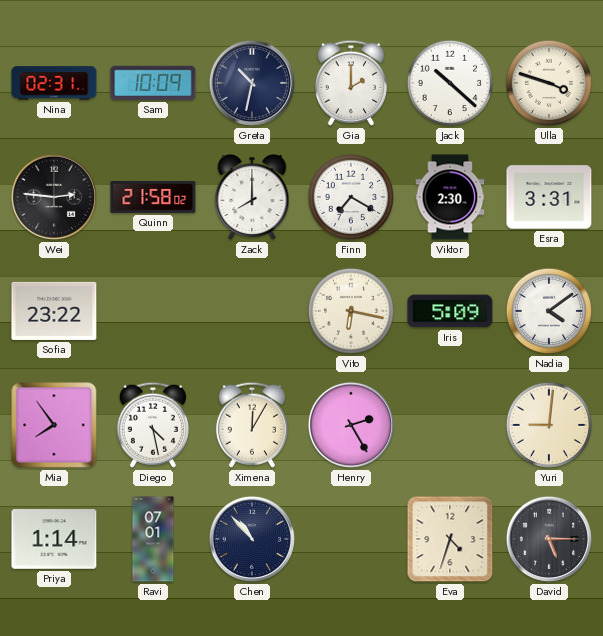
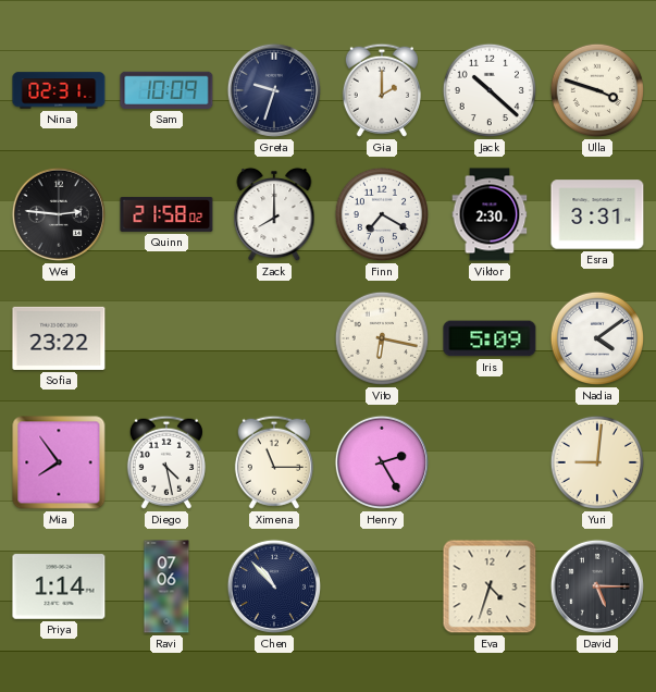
Greta: 10:32 -> 9:33
Ximena: 12:05 -> 11:15
Ravi: 07:01 -> 07:06
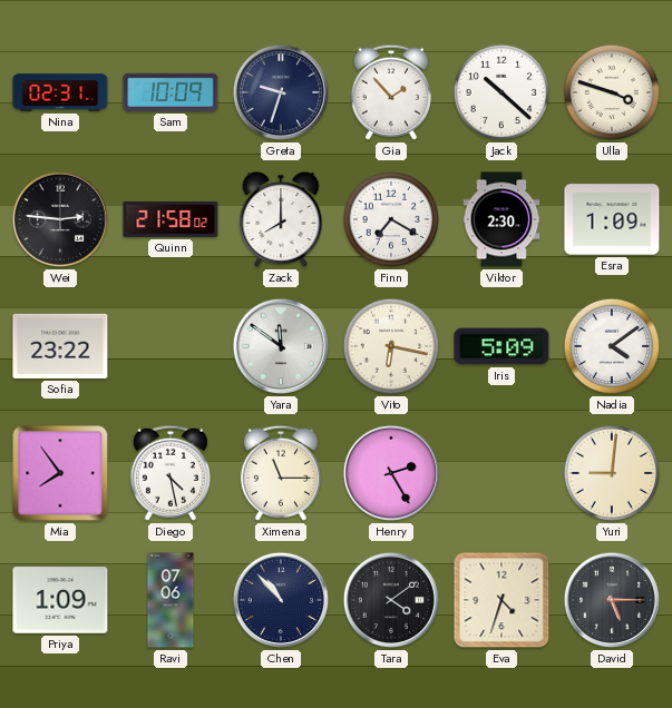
Gia: 2:00 -> 1:53
Esra: 3:31 -> 1:09
Yara: none -> 11:51
Priya: 1:14 -> 1:09
Tara: none -> 4:09
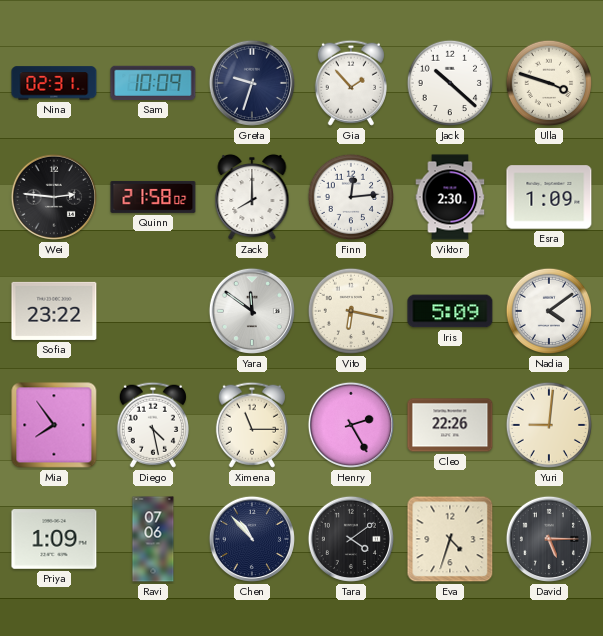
Finn: 7:20 -> 12:14
Cleo: none -> 22:26
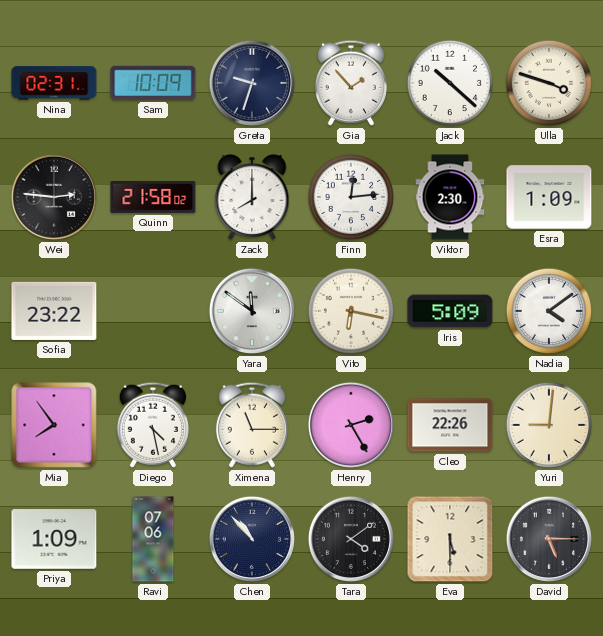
Eva: 4:33 -> 5:30
